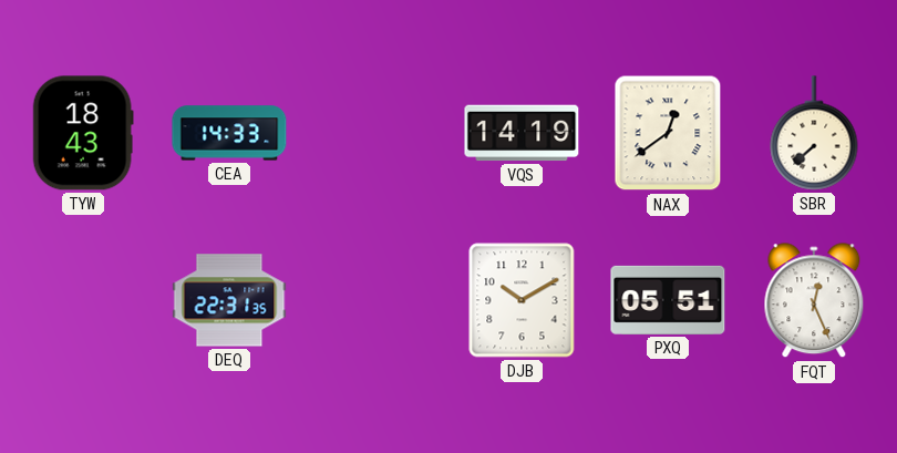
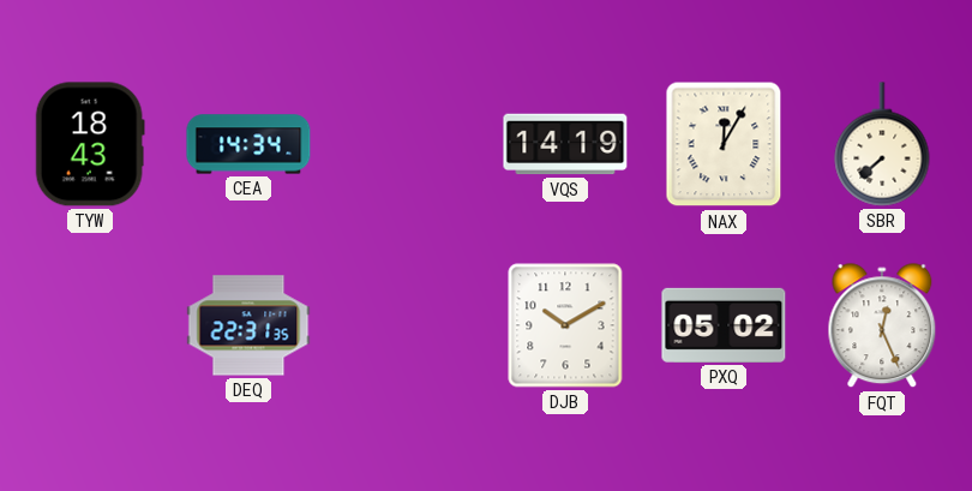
CEA: 14:33 -> 14:34
NAX: 12:39 -> 12:05
PXQ: 05:51 -> 05:02
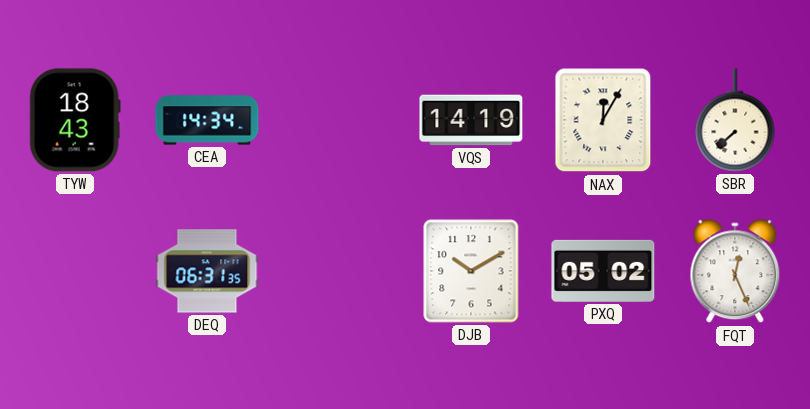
DEQ: 22:31 -> 06:31
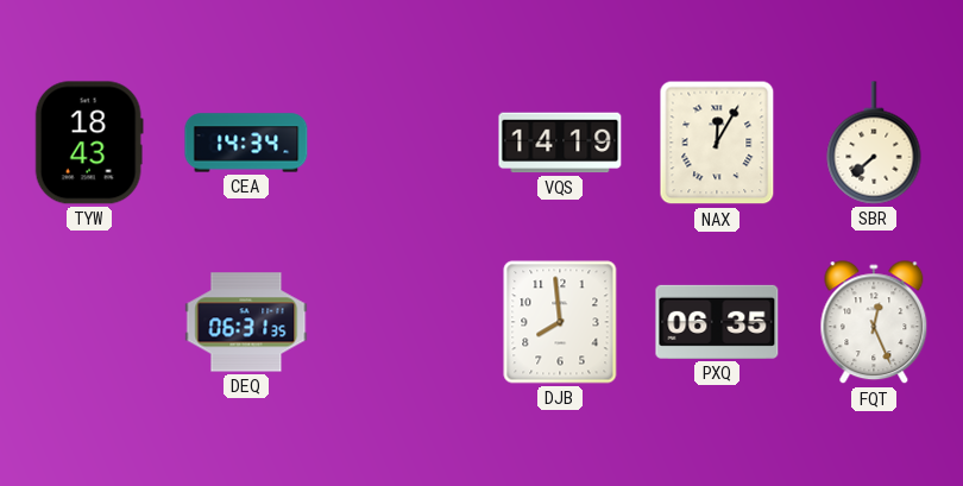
DJB: 10:10 -> 7:59
PXQ: 05:02 -> 06:35
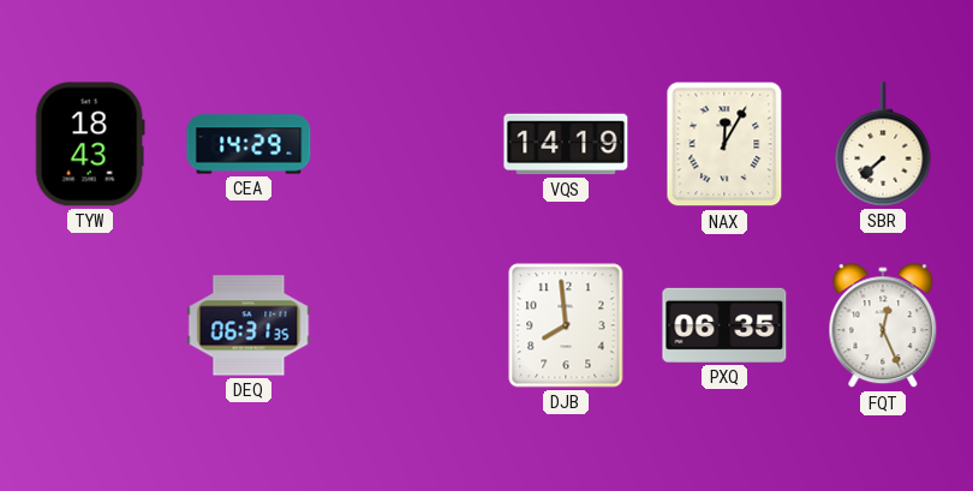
CEA: 14:34 -> 14:29
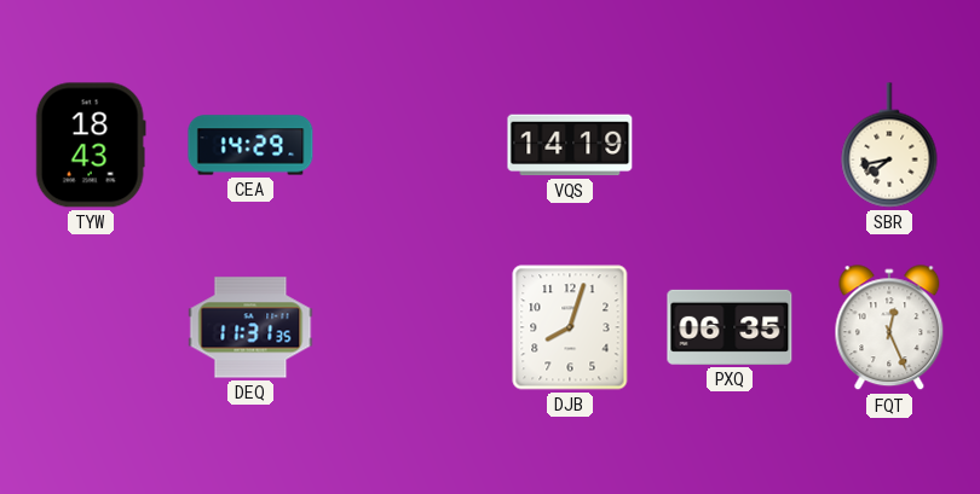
NAX: 12:05 -> none
SBR: 7:38 -> 7:43
DEQ: 06:31 -> 11:31
DJB: 7:59 -> 8:03
